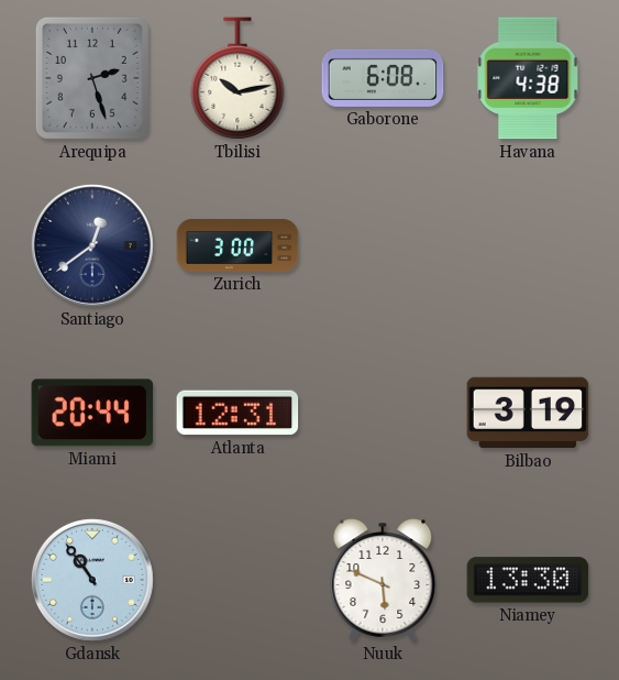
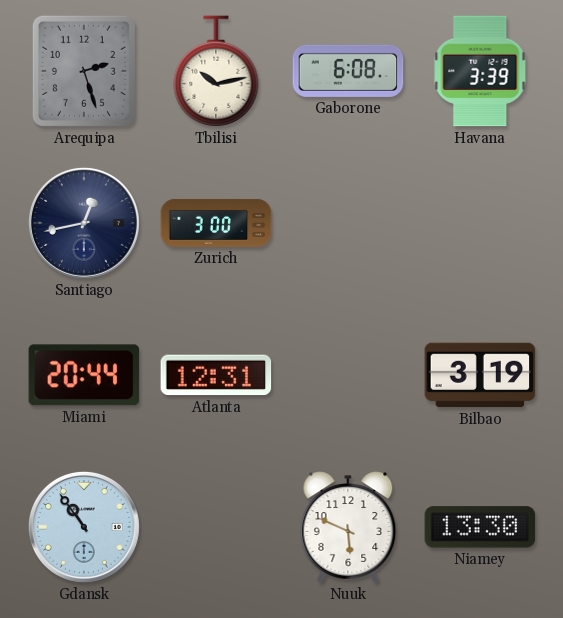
Havana: 4:38 -> 3:39
Santiago: 12:39 -> 12:43
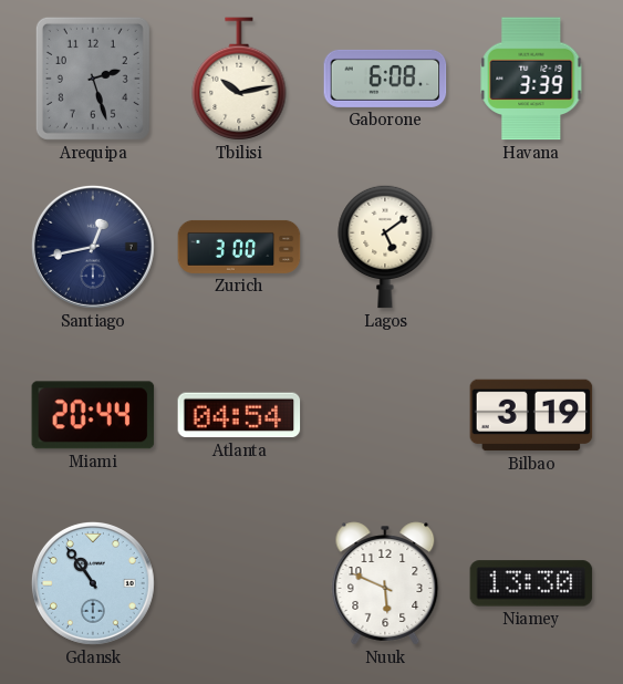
Lagos: none -> 5:09
Atlanta: 12:31 -> 04:54
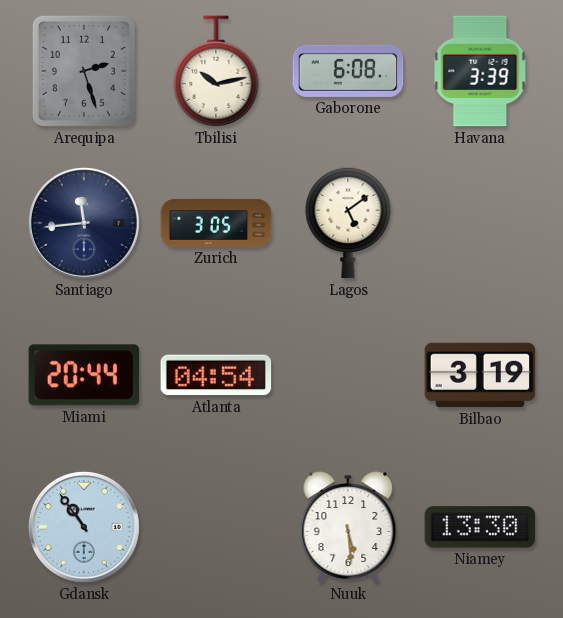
Santiago: 12:43 -> 11:44
Zurich: 3:00 -> 3:05
Nuuk: 5:49 -> 5:29
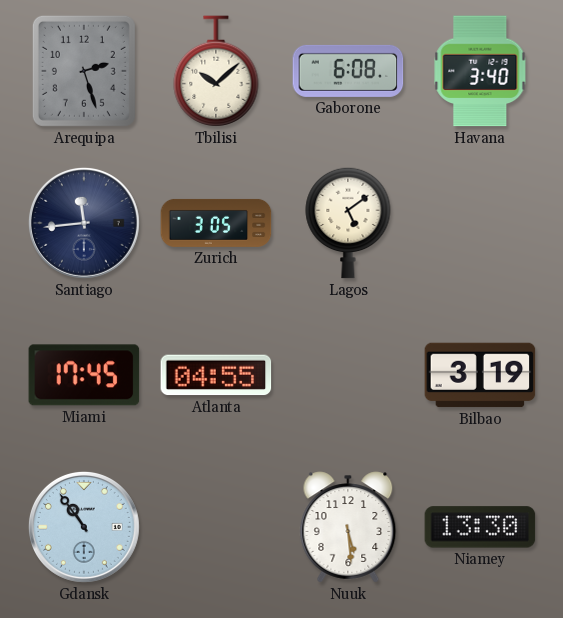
Tbilisi: 10:13 -> 10:08
Havana: 3:39 -> 3:40
Miami: 20:44 -> 17:45
Atlanta: 04:54 -> 04:55
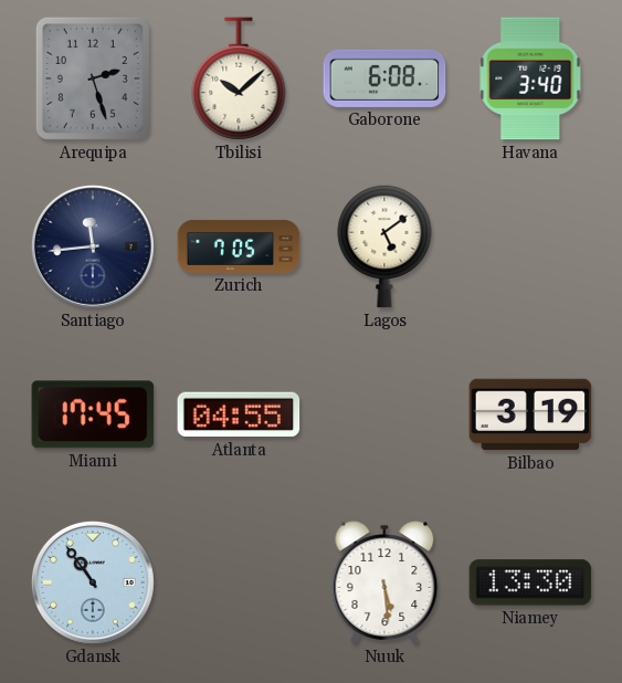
Zurich: 3:05 -> 7:05
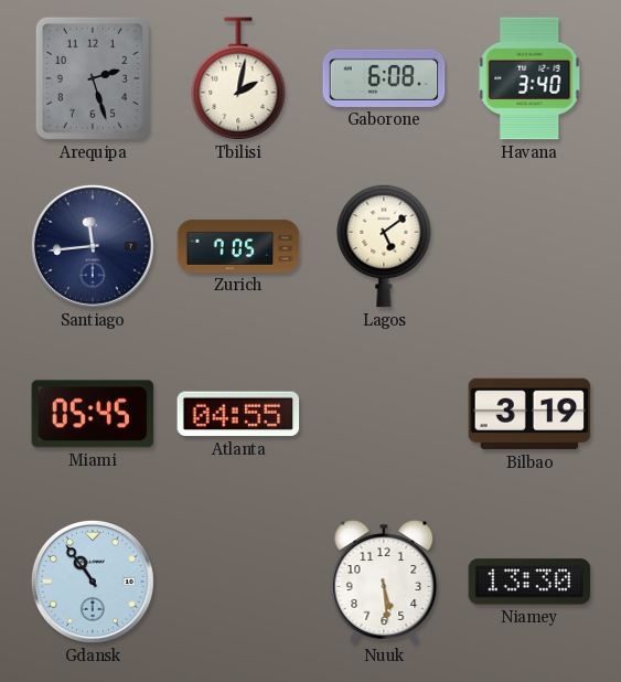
Tbilisi: 10:08 -> 2:02
Miami: 17:45 -> 05:45
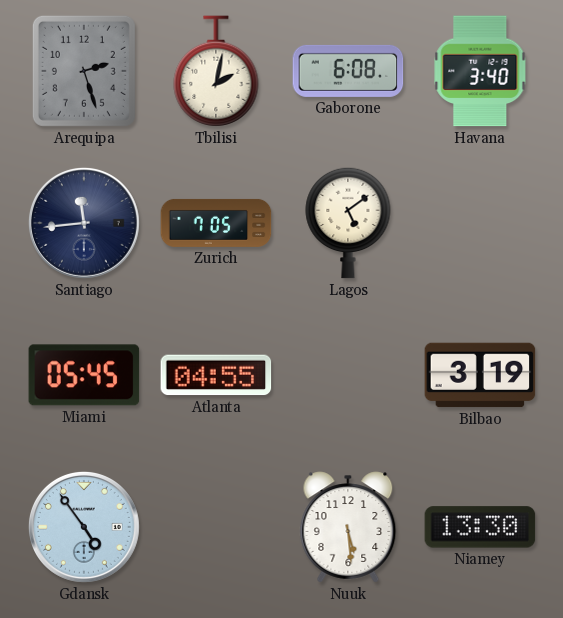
Gdansk: 10:54 -> 4:54
